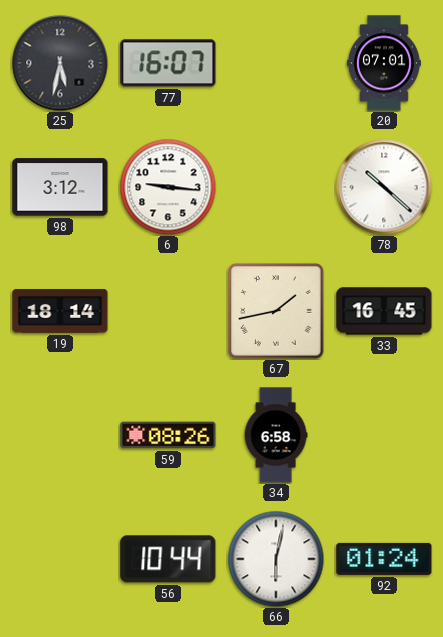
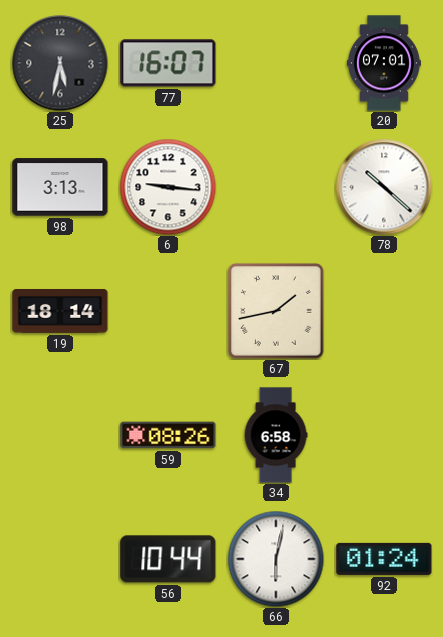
98: 3:12 -> 3:13
33: 16:45 -> none
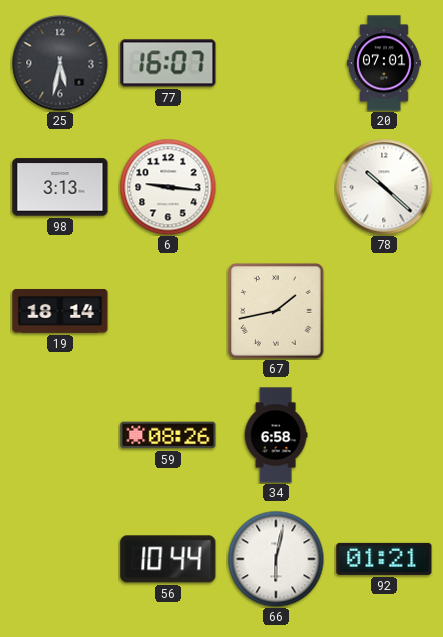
92: 01:24 -> 01:21
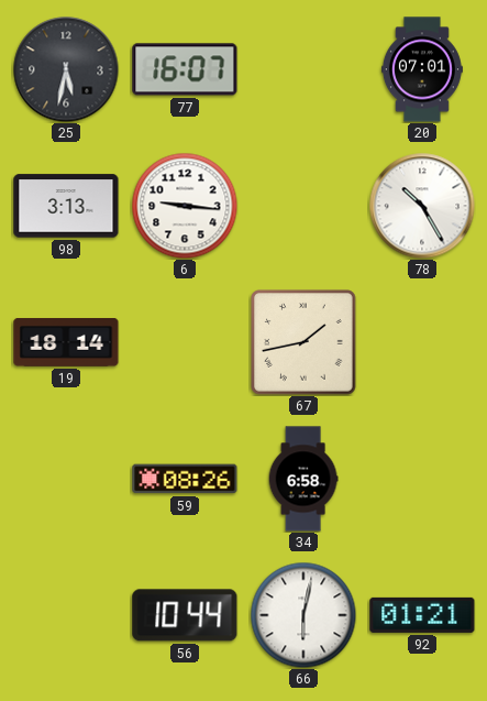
78: 10:22 -> 10:25
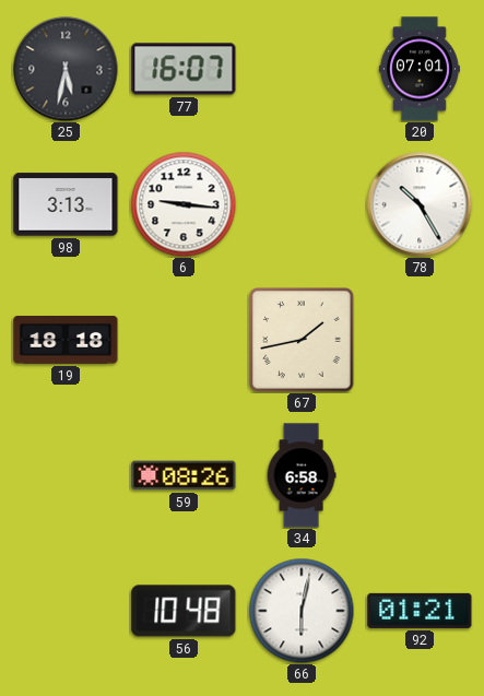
19: 18:14 -> 18:18
56: 10:44 -> 10:48
